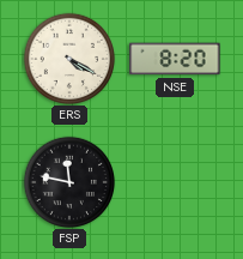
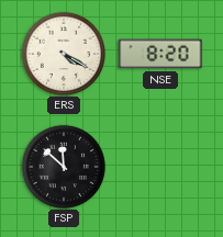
FSP: 11:47 -> 11:52
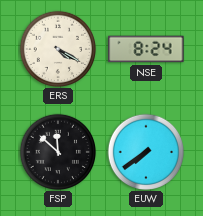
NSE: 8:20 -> 8:24
EUW: none -> 7:39
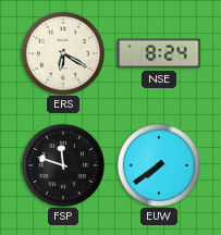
ERS: 4:20 -> 6:20
FSP: 11:52 -> 11:48
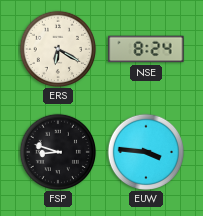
FSP: 11:48 -> 8:48
EUW: 7:39 -> 3:46
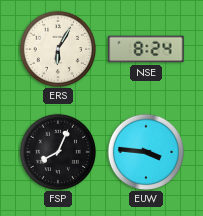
ERS: 6:20 -> 6:05
FSP: 8:48 -> 8:04
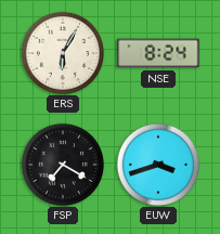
FSP: 8:04 -> 7:20
EUW: 3:46 -> 3:42
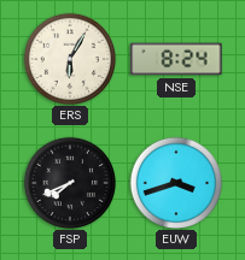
FSP: 7:20 -> 7:41
